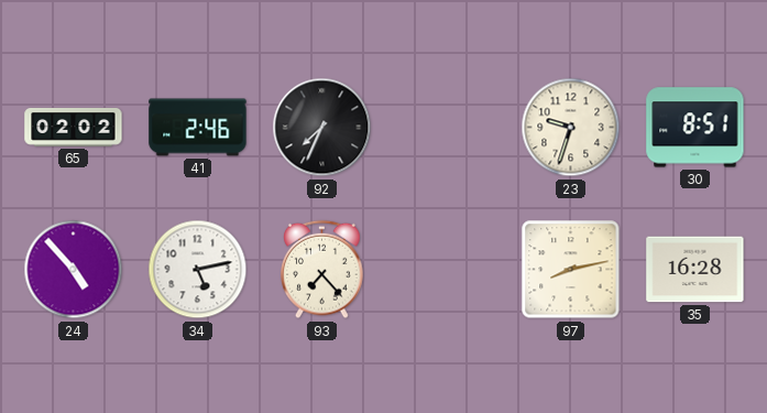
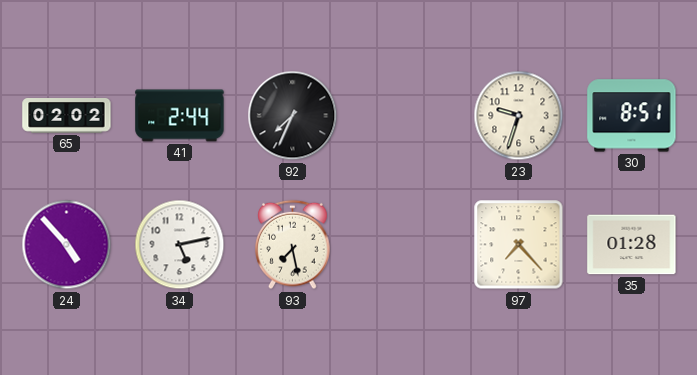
41: 2:46 -> 2:44
93: 7:23 -> 7:28
97: 8:13 -> 7:23
35: 16:28 -> 01:28
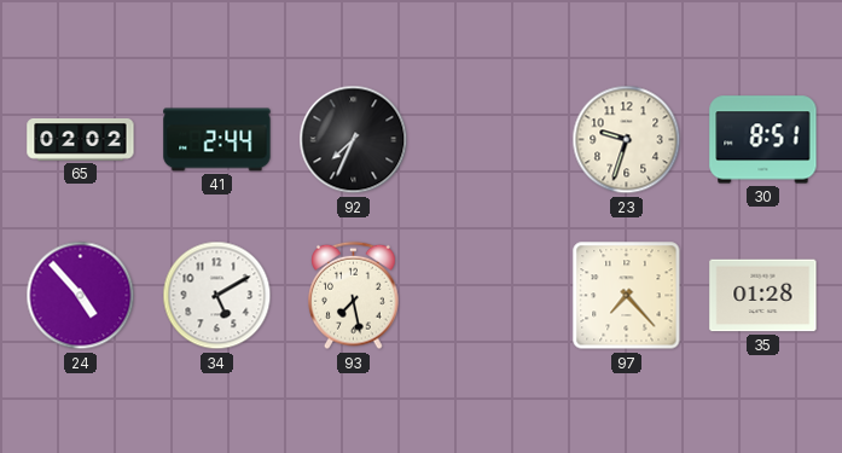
34: 5:13 -> 5:10
